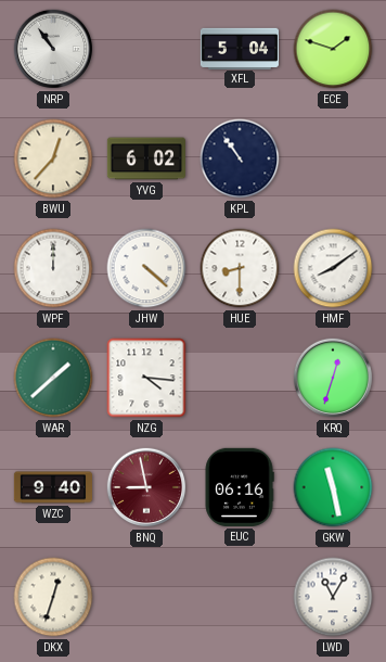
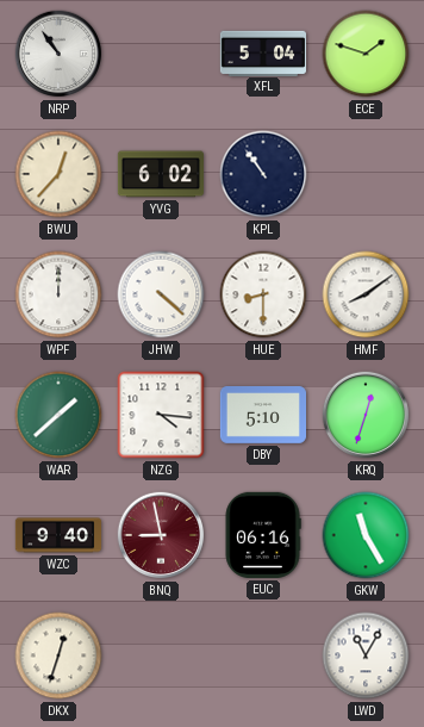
DBY: none -> 5:10
GKW: 11:28 -> 11:25
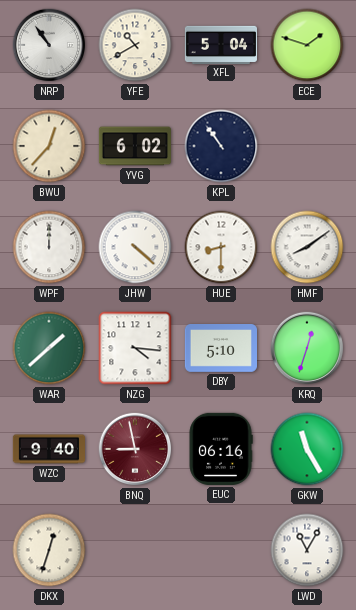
YFE: none -> 10:40
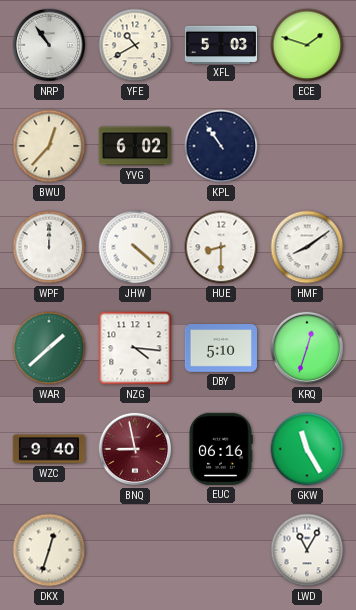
XFL: 5:04 -> 5:03
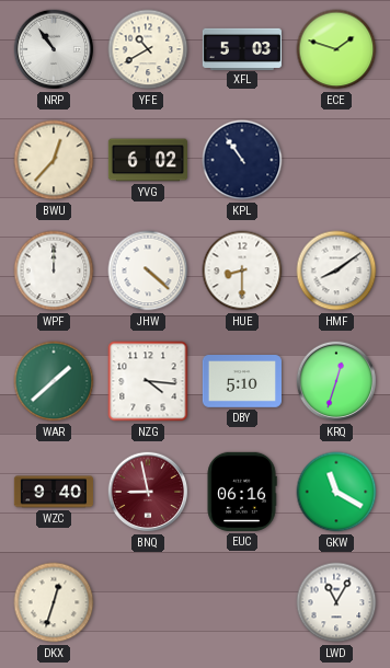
GKW: 11:25 -> 11:20
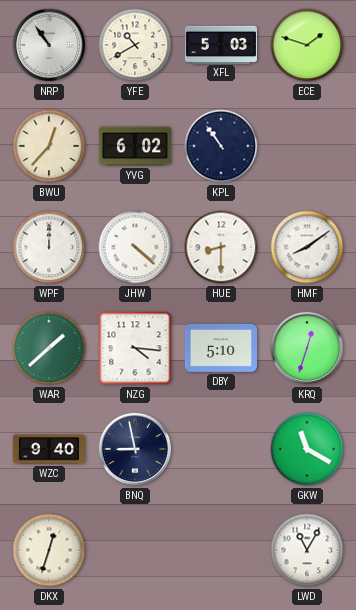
BNQ dial: burgundy -> navy
EUC: 06:16 -> none
